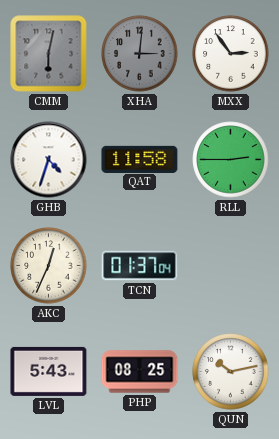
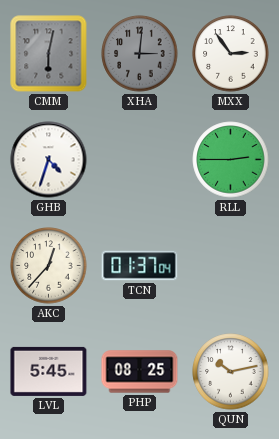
QAT: 11:58 -> none
AKC: 12:34 -> 12:37
LVL: 5:43 -> 5:45
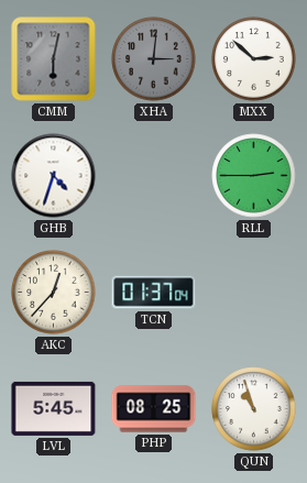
MXX: 2:54 -> 2:52
QUN: 10:13 -> 10:57
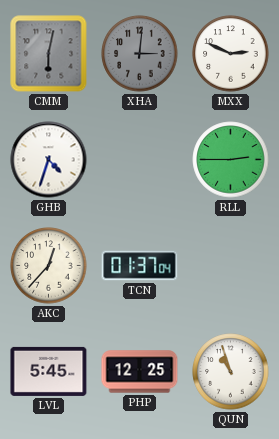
MXX: 2:52 -> 2:49
PHP: 08:25 -> 12:25
